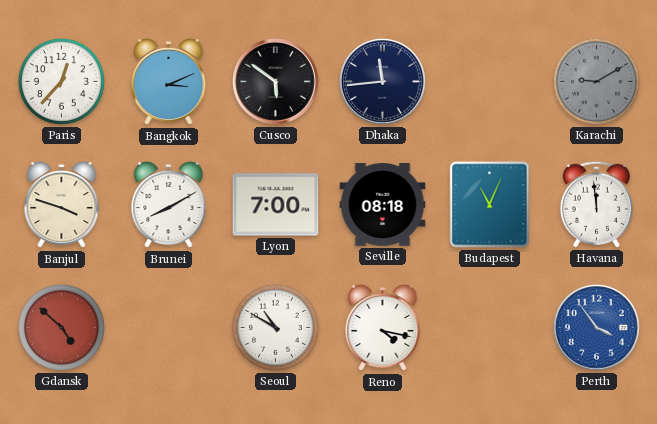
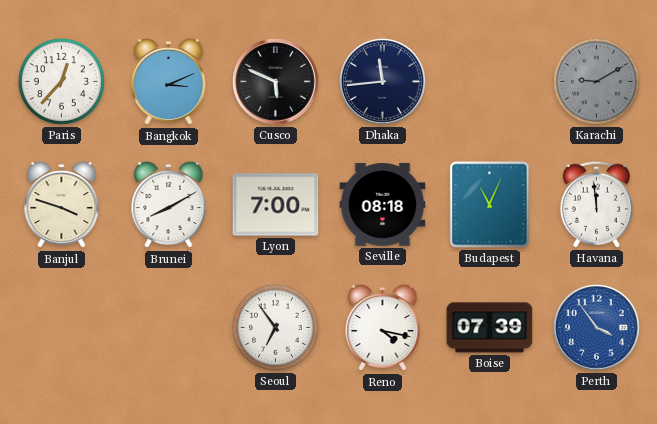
Cusco: 5:51 -> 5:49
Gdansk: 4:52 -> none
Seoul: 10:50 -> 6:54
Boise: none -> 07:39
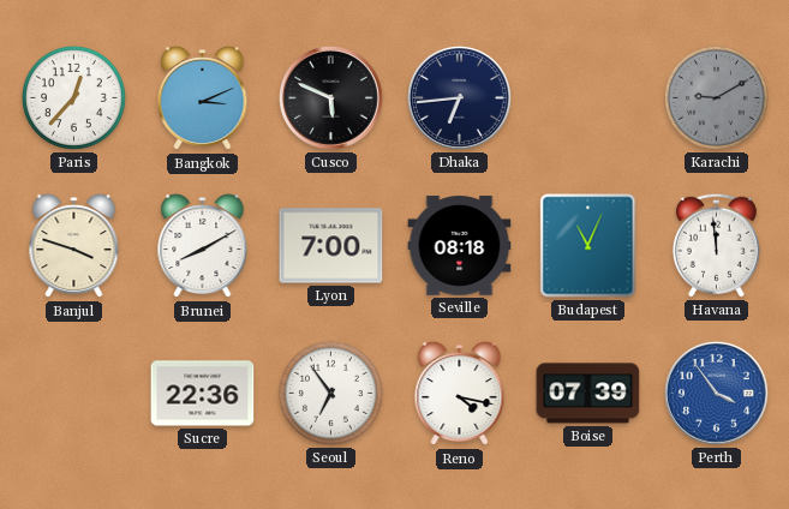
Dhaka: 11:44 -> 6:44
Sucre: none -> 22:36
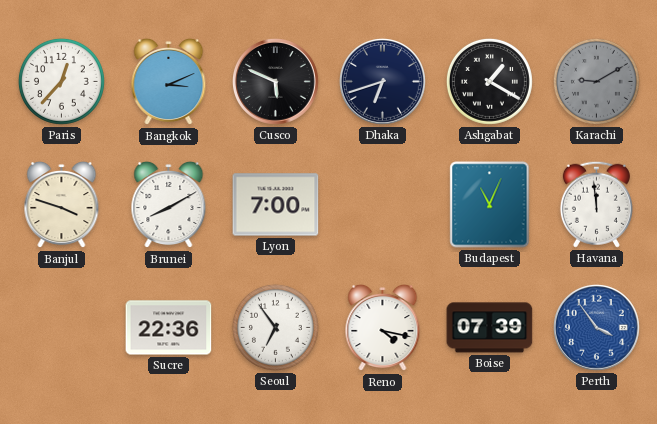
Dhaka: 6:44 -> 6:42
Ashgabat: none -> 1:20
Seville: 08:18 -> none
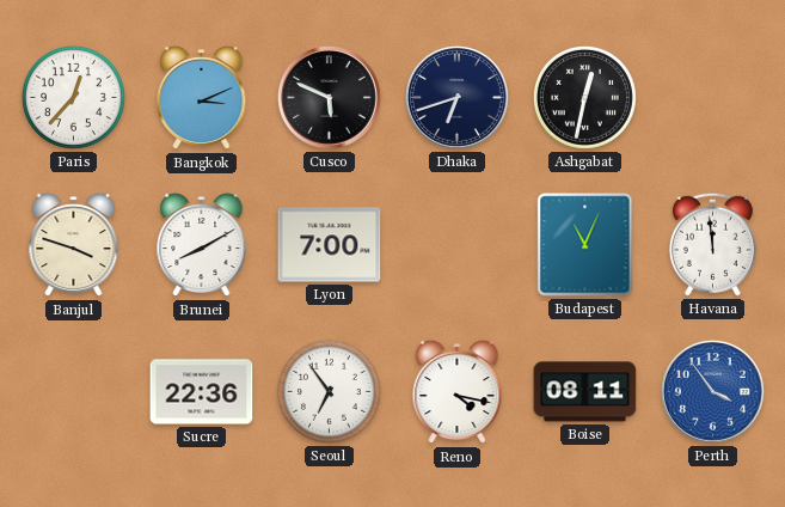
Ashgabat: 1:20 -> 12:32
Karachi: 9:10 -> none
Boise: 07:39 -> 08:11
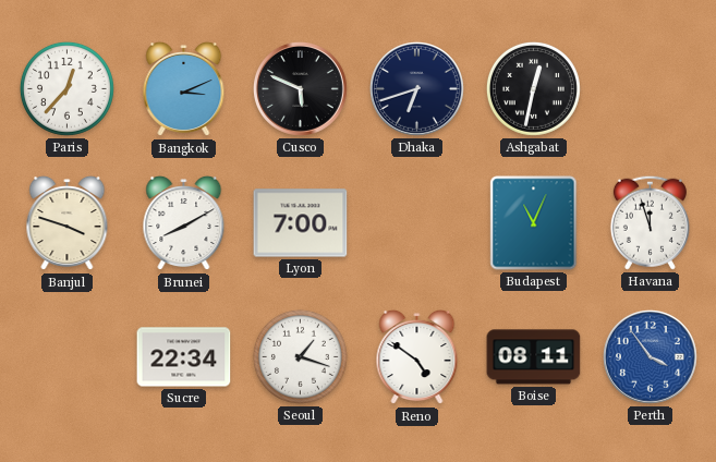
Havana: 11:59 -> 11:57
Sucre: 22:36 -> 22:34
Seoul: 6:54 -> 1:18
Reno: 4:17 -> 4:51
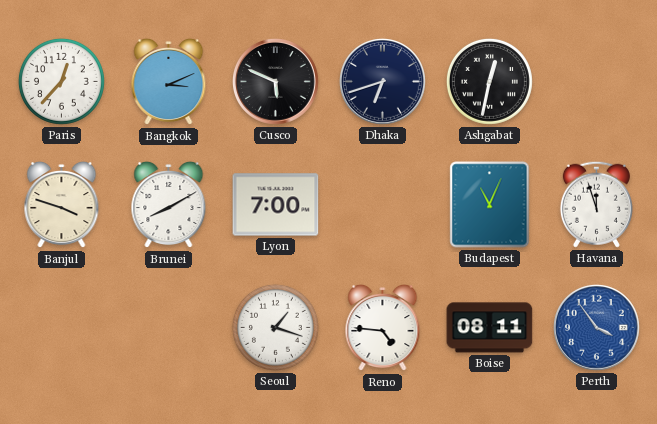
Sucre: 22:34 -> none
Reno: 4:51 -> 4:46
